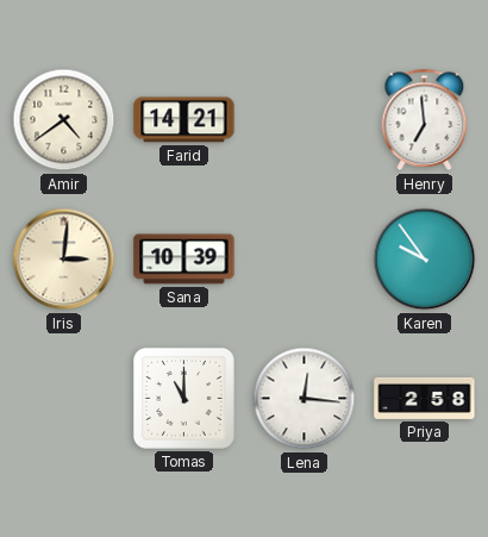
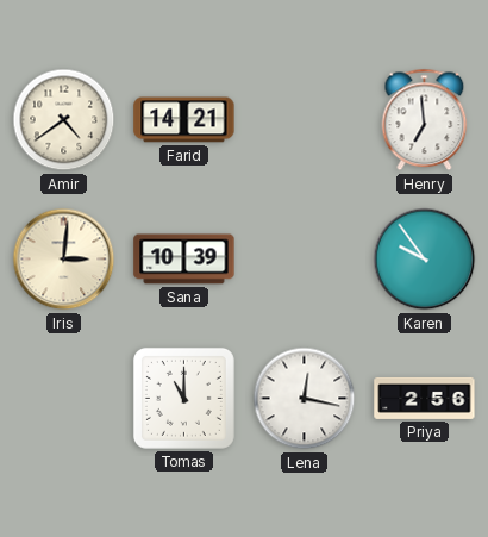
Lena: 12:16 -> 12:17
Priya: 2:58 -> 2:56
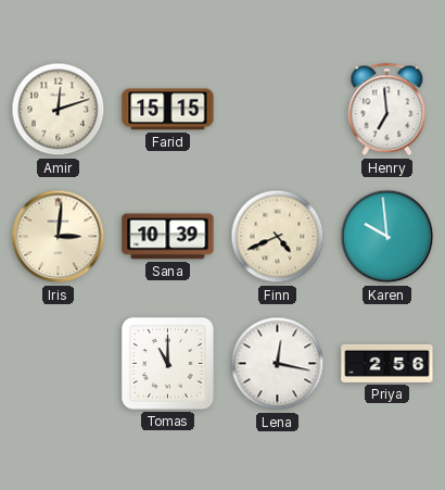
Amir: 4:39 -> 12:12
Farid: 14:21 -> 15:15
Finn: none -> 4:41
Karen: 9:54 -> 9:59
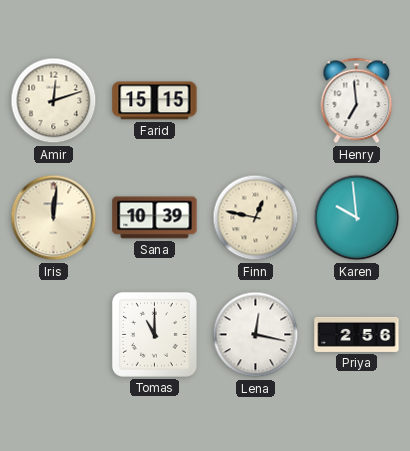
Iris: 3:01 -> 12:01
Finn: 4:41 -> 12:47
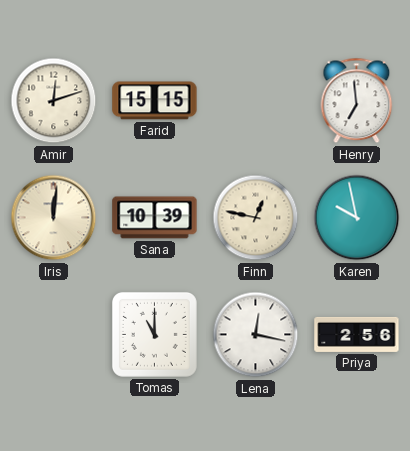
Karen: 9:59 -> 9:58
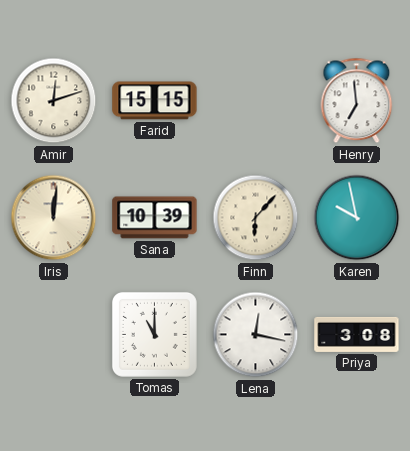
Finn: 12:47 -> 6:07
Priya: 2:56 -> 3:08
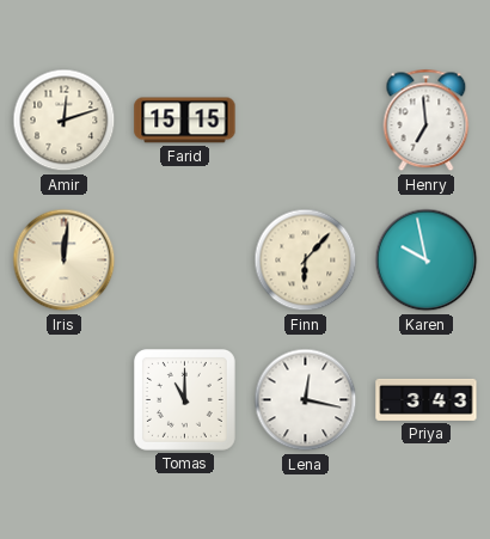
Sana: 10:39 -> none
Priya: 3:08 -> 3:43
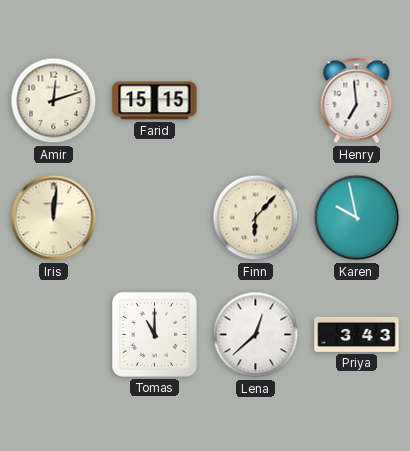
Lena: 12:17 -> 12:38
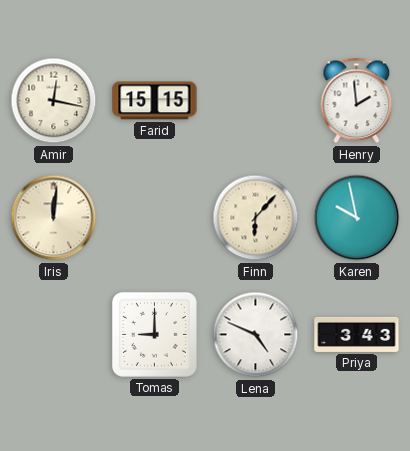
Amir: 12:12 -> 12:17
Henry: 6:59 -> 1:59
Tomas: 11:00 -> 9:00
Lena: 12:38 -> 4:49
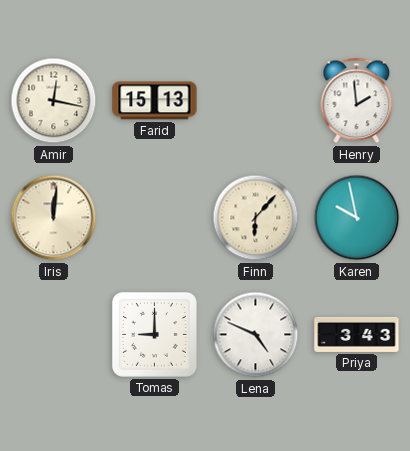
Farid: 15:15 -> 15:13
